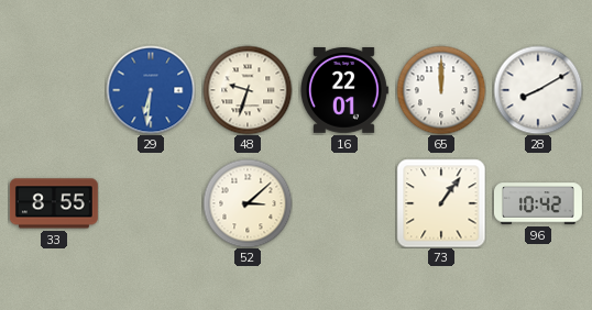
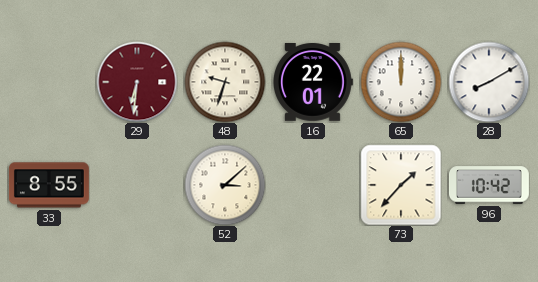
29 dial: blue -> burgundy
73: 1:06 -> 1:37
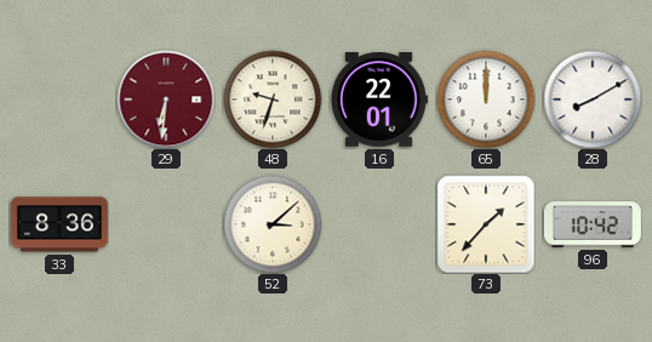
33: 8:55 -> 8:36
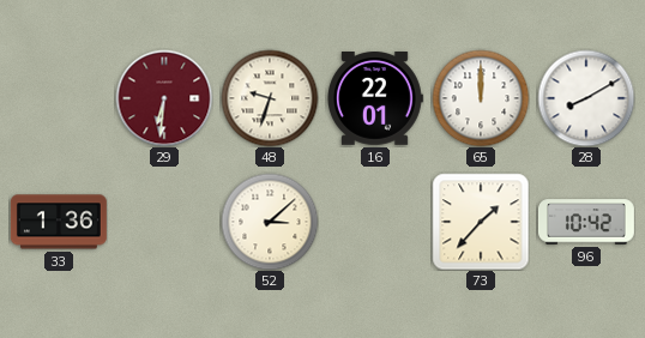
33: 8:36 -> 1:36
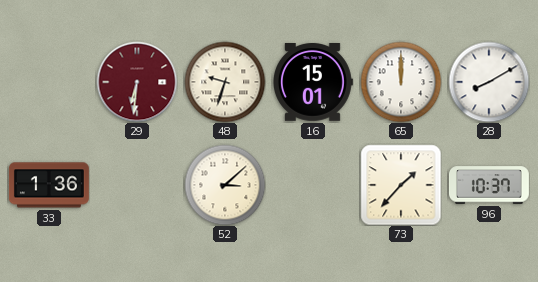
16: 22:01 -> 15:01
96: 10:42 -> 10:37
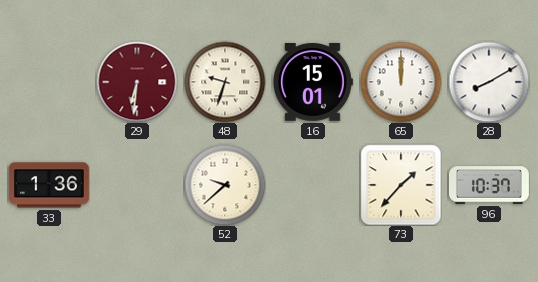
52: 3:08 -> 9:38
